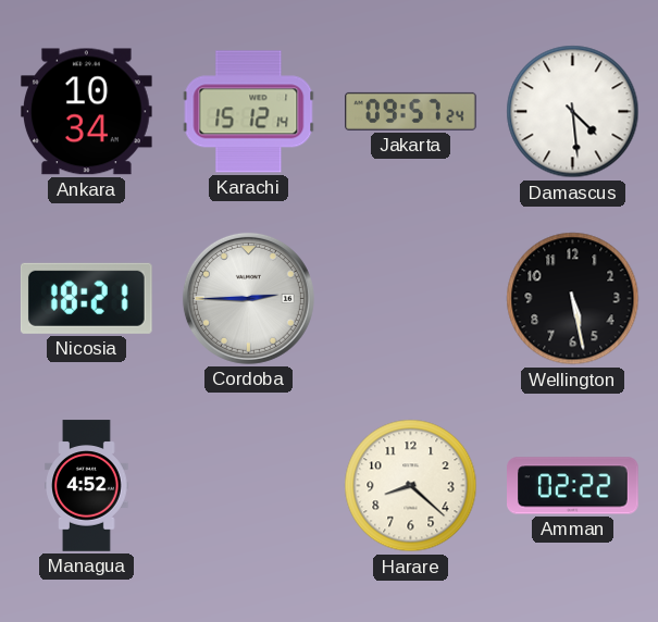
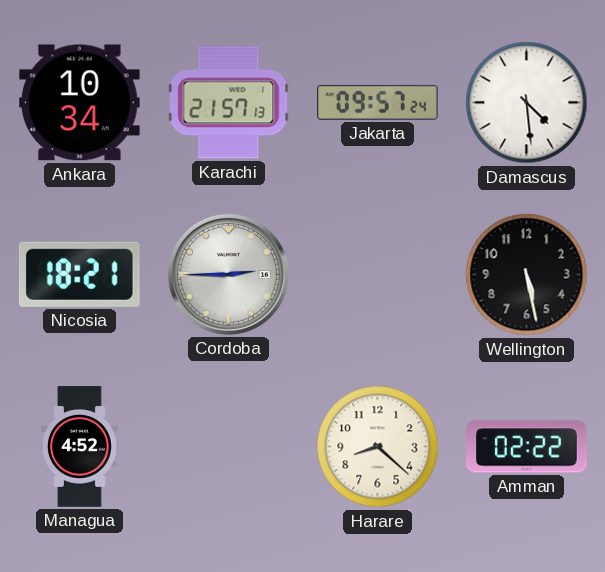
Karachi: 15:12 -> 21:57
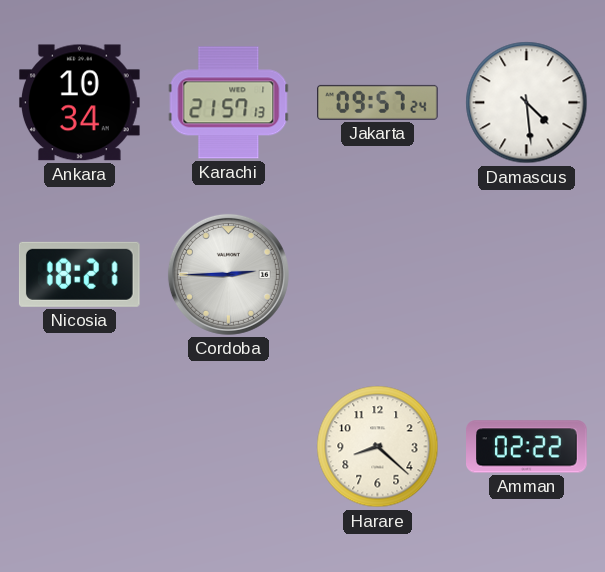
Wellington: 5:28 -> none
Managua: 4:52 -> none
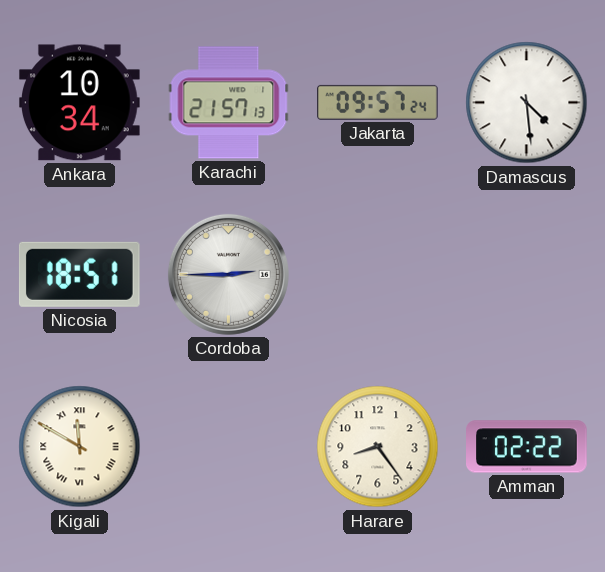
Nicosia: 18:21 -> 18:51
Kigali: none -> 11:50
Harare: 8:22 -> 8:24
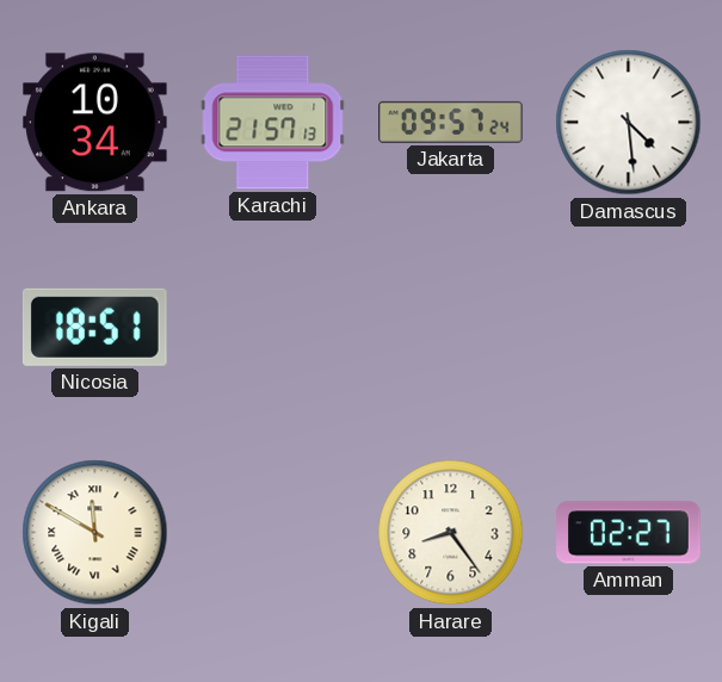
Cordoba: 2:45 -> none
Amman: 02:22 -> 02:27
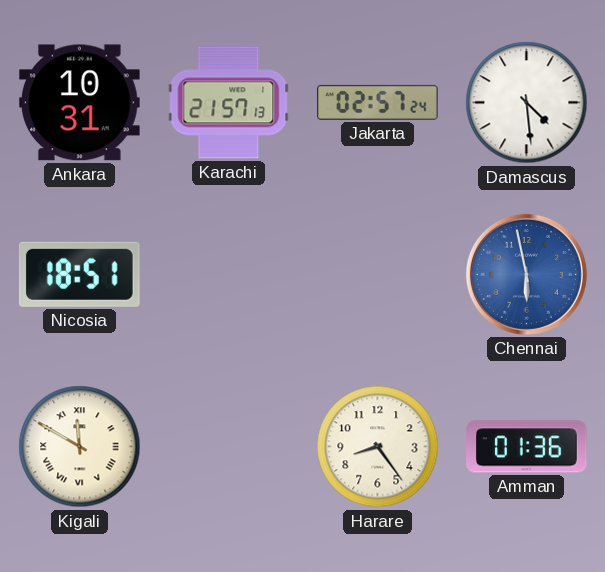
Ankara: 10:34 -> 10:31
Jakarta: 09:57 -> 02:57
Chennai: none -> 5:58
Amman: 02:27 -> 01:36
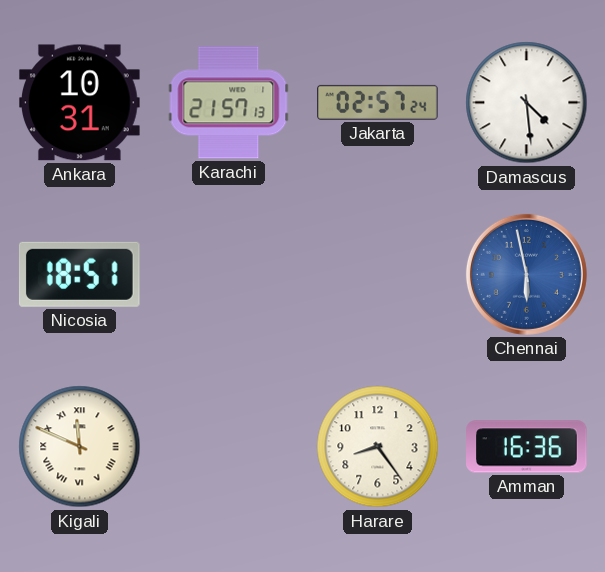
Kigali: 11:50 -> 11:49
Amman: 01:36 -> 16:36
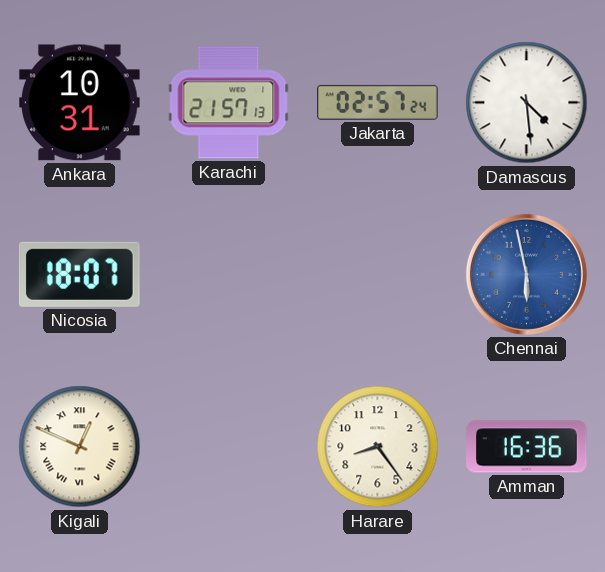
Nicosia: 18:51 -> 18:07
Kigali: 11:49 -> 12:49
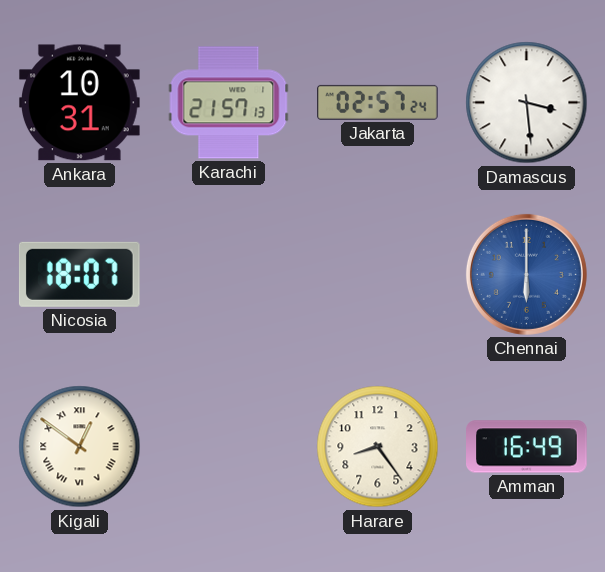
Damascus: 4:29 -> 3:29
Chennai: 5:58 -> 6:00
Kigali: 12:49 -> 12:51
Amman: 16:36 -> 16:49
